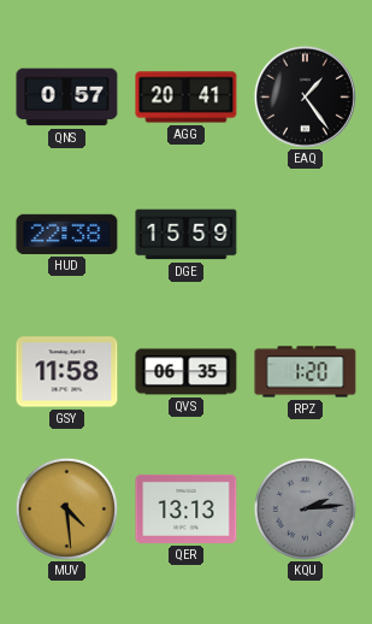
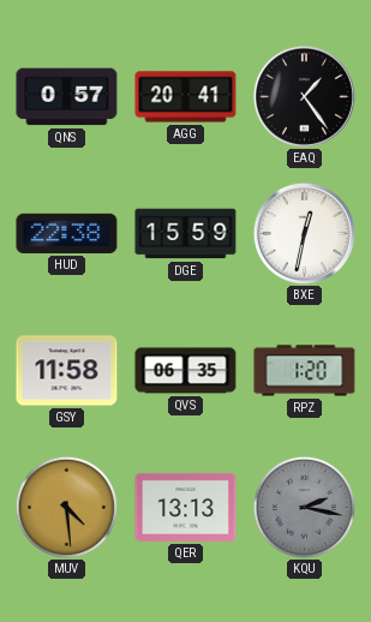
BXE: none -> 12:32
KQU: 2:14 -> 2:17
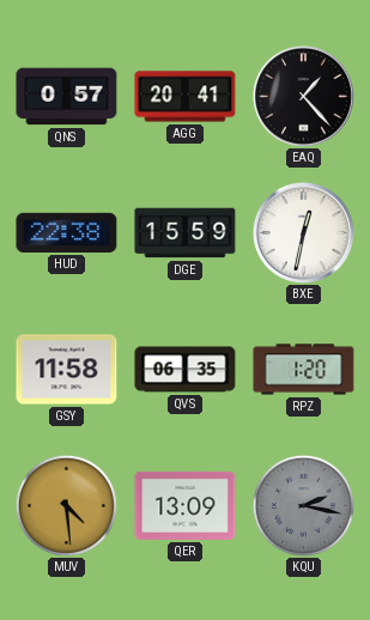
EAQ: 1:24 -> 1:23
QER: 13:13 -> 13:09
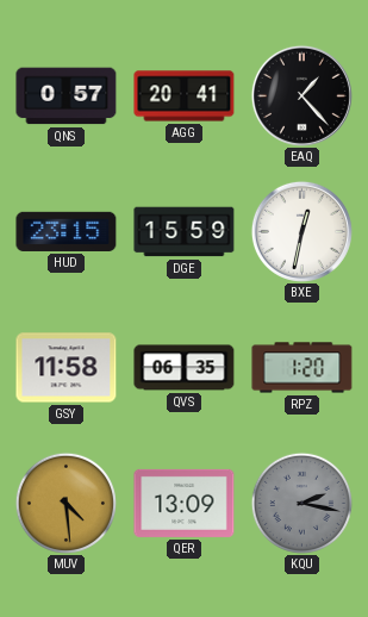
HUD: 22:38 -> 23:15
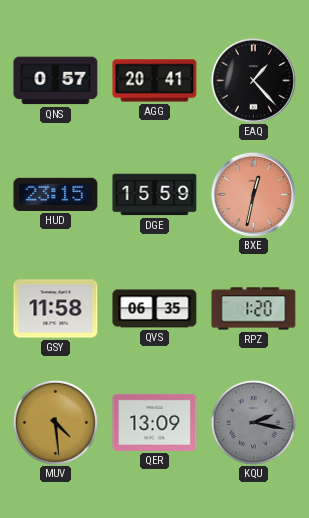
BXE dial: white -> salmon
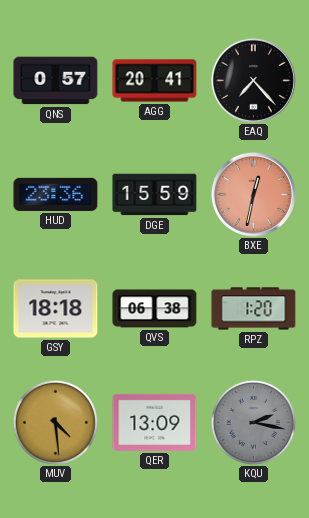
EAQ: 1:23 -> 7:23
HUD: 23:15 -> 23:36
GSY: 11:58 -> 18:18
QVS: 06:35 -> 06:38
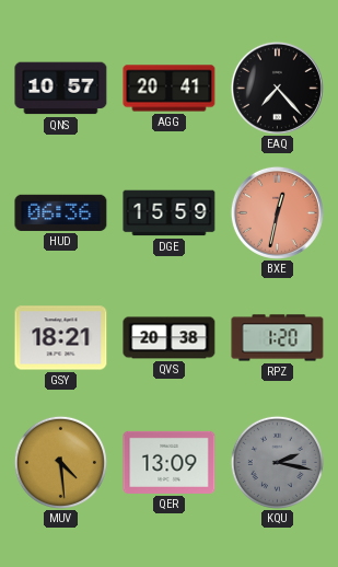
QNS: 0:57 -> 10:57
HUD: 23:36 -> 06:36
GSY: 18:18 -> 18:21
QVS: 06:38 -> 20:38
